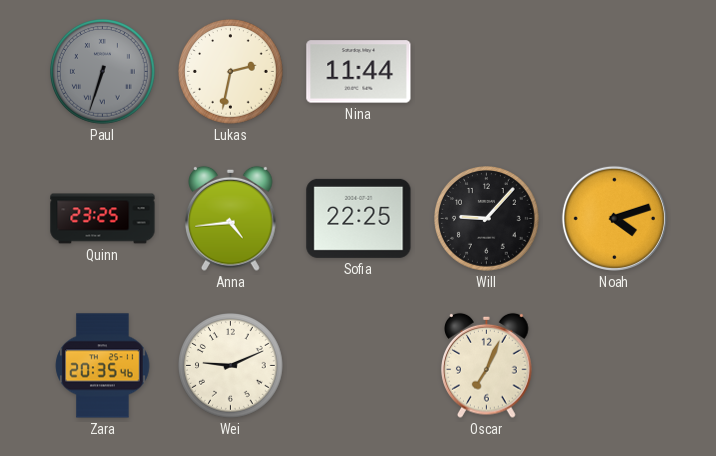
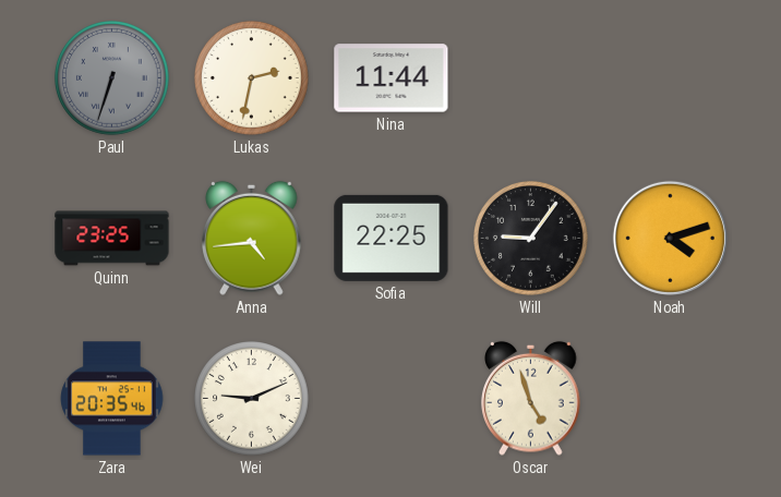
Will: 9:07 -> 9:06
Oscar: 7:04 -> 4:57
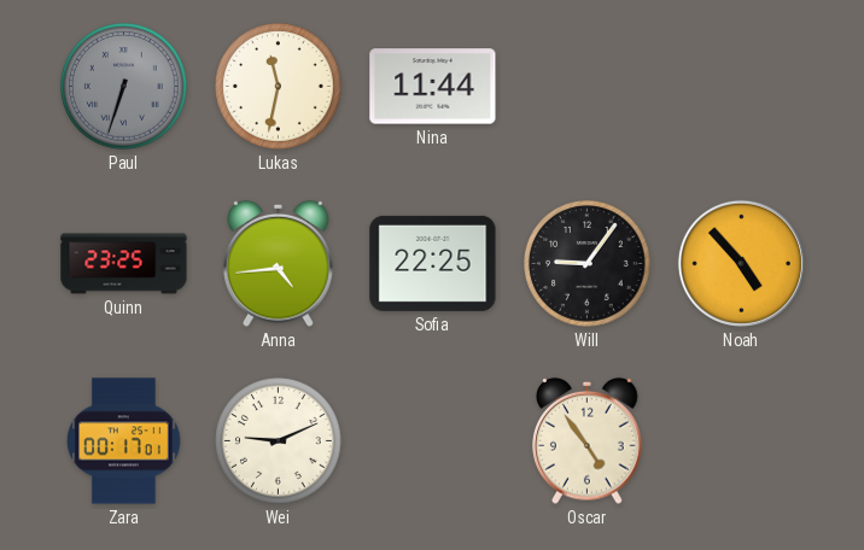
Lukas: 2:32 -> 11:32
Noah: 4:12 -> 4:53
Zara: 20:35 -> 00:17
Oscar: 4:57 -> 4:54
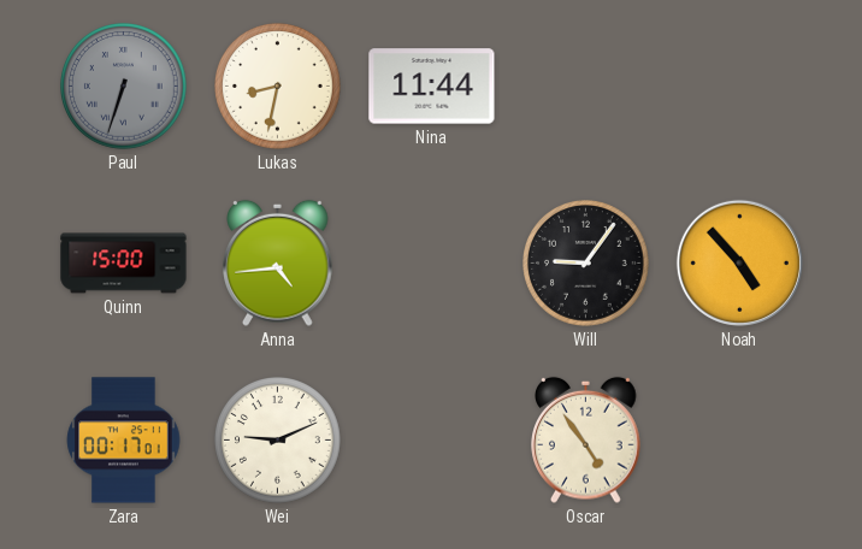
Lukas: 11:32 -> 8:32
Quinn: 23:25 -> 15:00
Sofia: 22:25 -> none
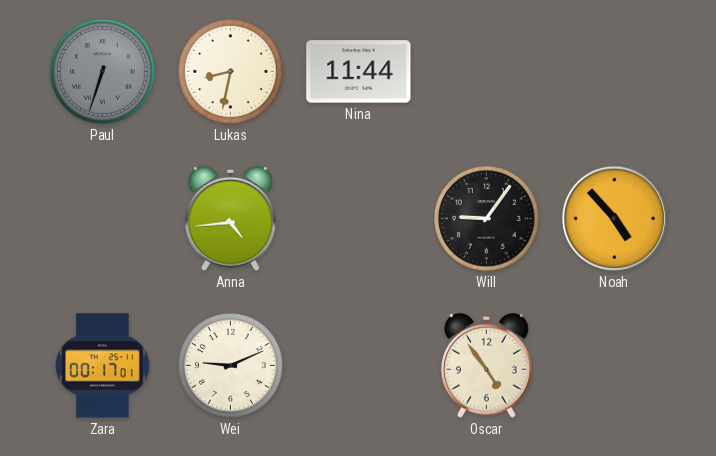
Quinn: 15:00 -> none
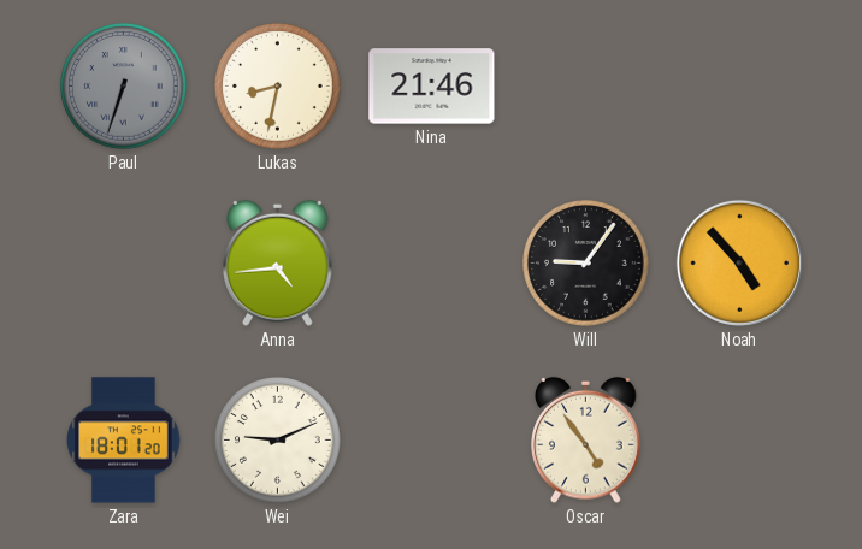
Nina: 11:44 -> 21:46
Zara: 00:17 -> 18:01
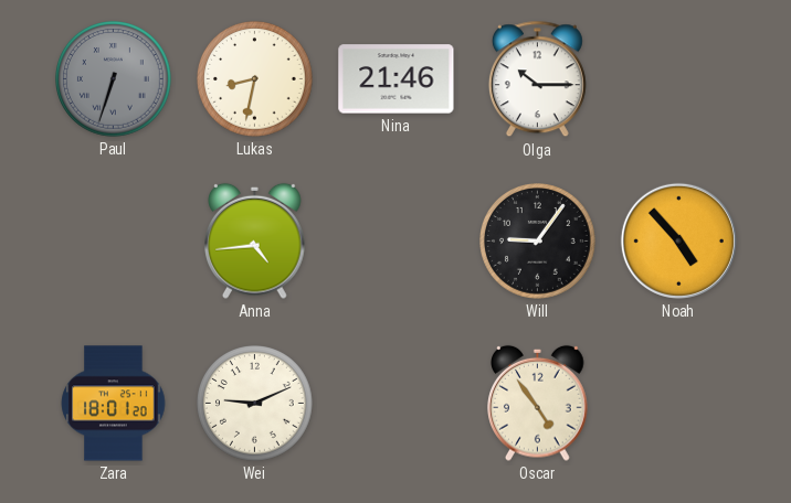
Olga: none -> 10:15
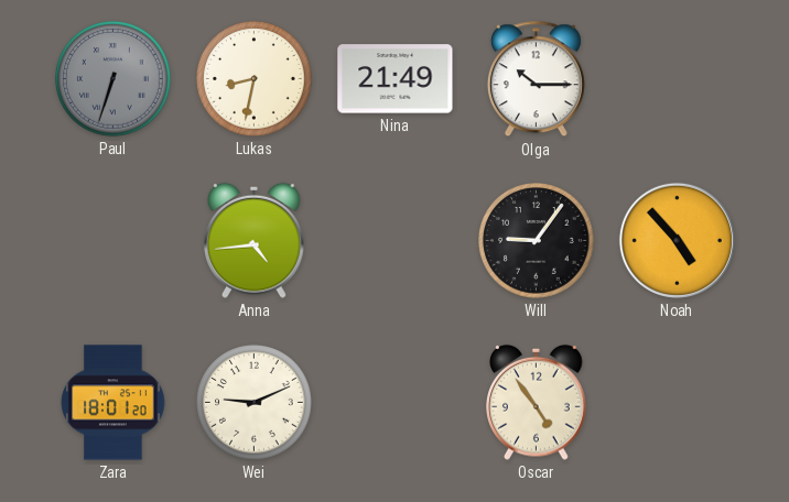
Nina: 21:46 -> 21:49
